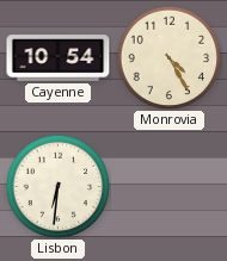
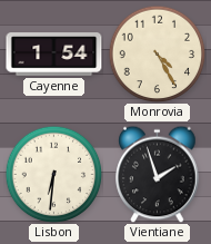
Cayenne: 10:54 -> 1:54
Vientiane: none -> 1:57
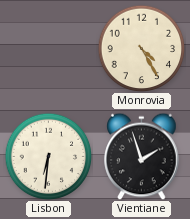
Cayenne: 1:54 -> none
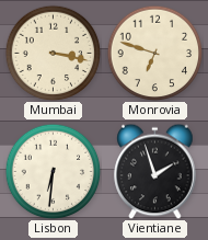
Mumbai: none -> 3:17
Monrovia: 4:25 -> 6:48
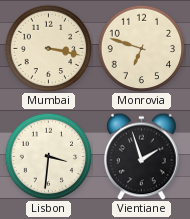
Lisbon: 6:31 -> 3:31
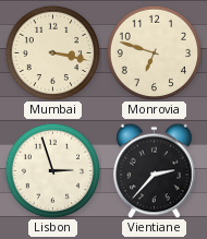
Lisbon: 3:31 -> 2:57
Vientiane: 1:57 -> 2:37
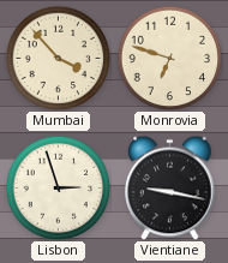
Mumbai: 3:17 -> 3:53
Vientiane: 2:37 -> 9:17
